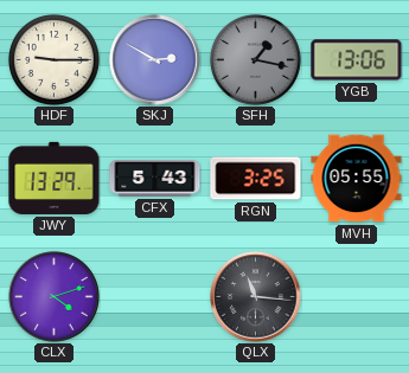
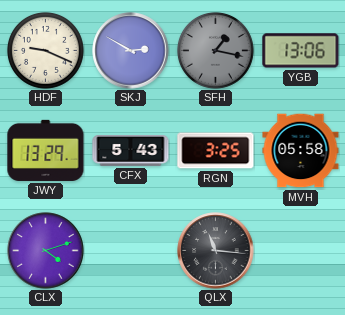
HDF: 9:15 -> 9:19
MVH: 05:55 -> 05:58
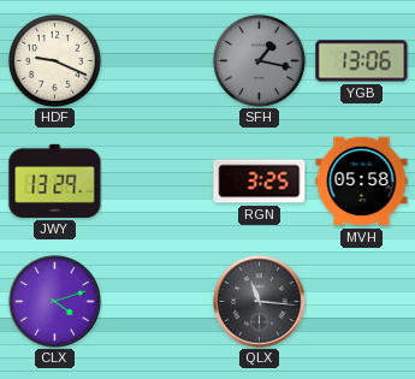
SKJ: 2:50 -> none
CFX: 5:43 -> none
